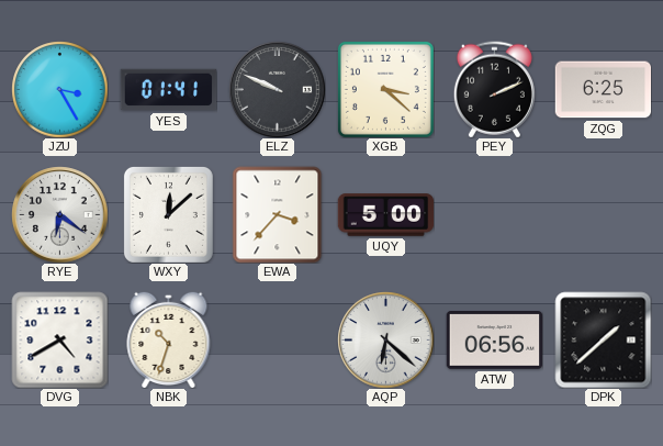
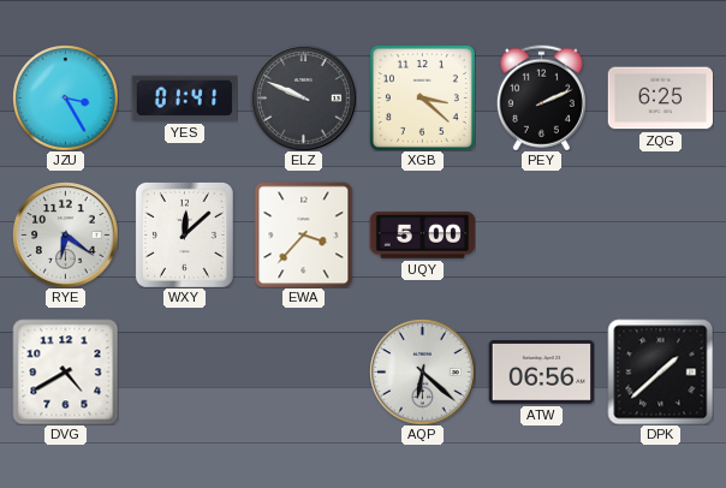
NBK: 10:33 -> none
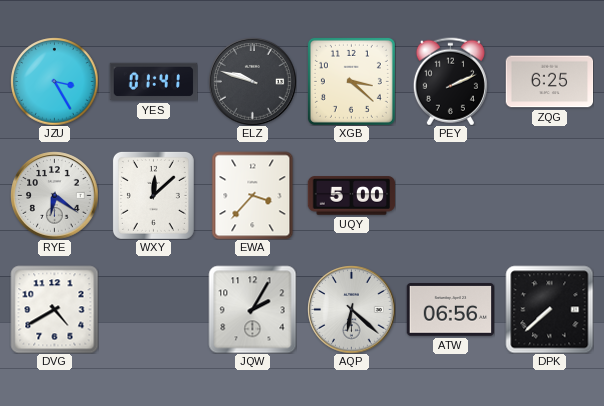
ELZ: 9:49 -> 9:48
JQW: none -> 2:05
DPK: 1:38 -> 7:38
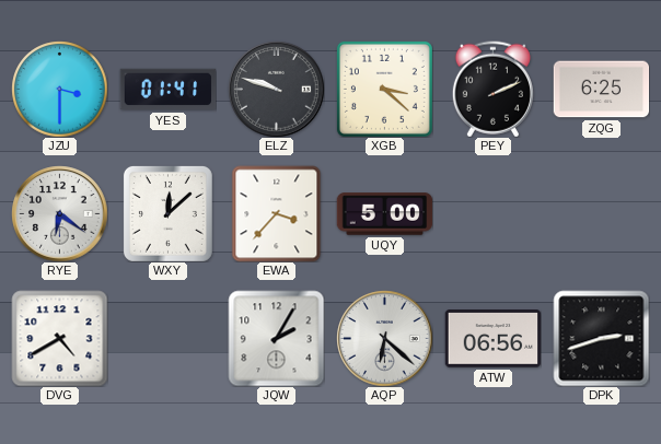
JZU: 3:25 -> 3:30
DPK: 7:38 -> 2:42
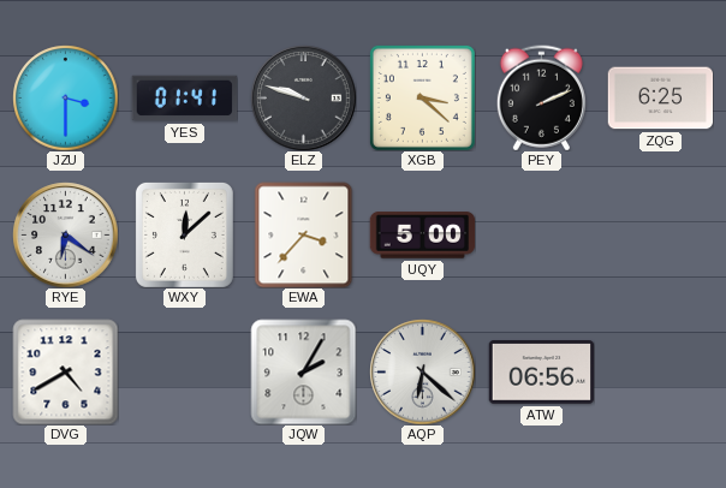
DPK: 2:42 -> none
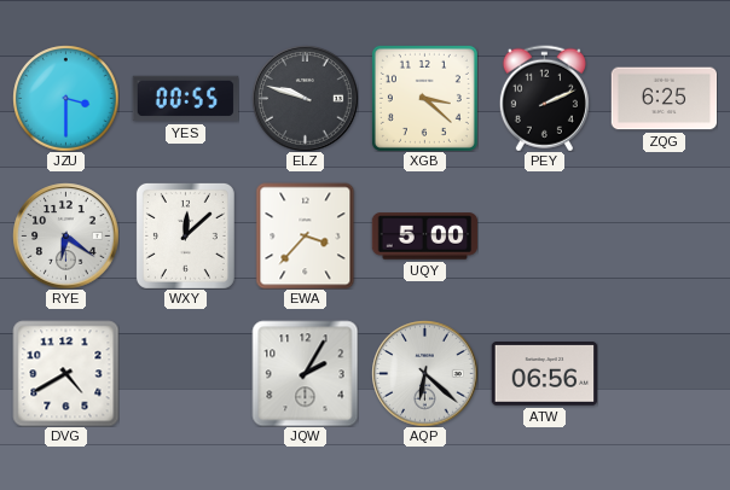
YES: 01:41 -> 00:55
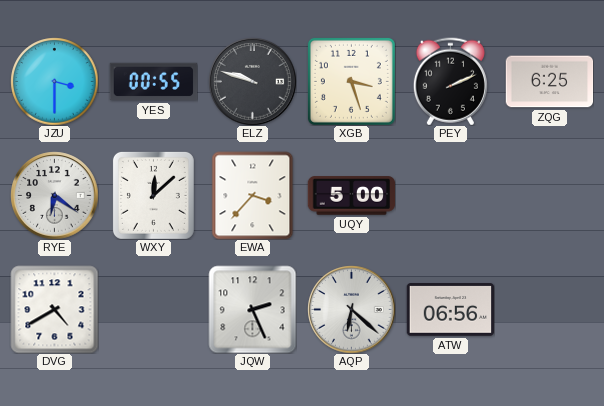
XGB: 3:22 -> 3:27
JQW: 2:05 -> 2:26
